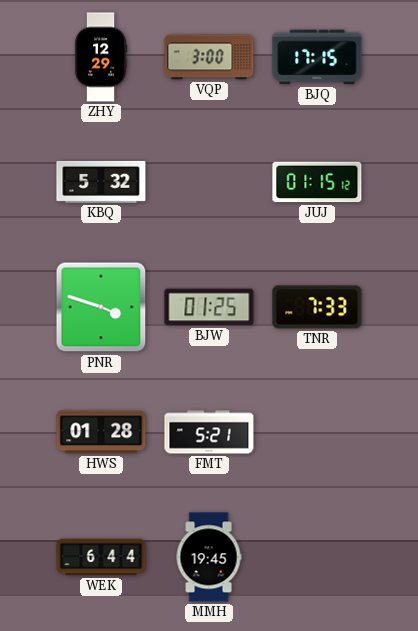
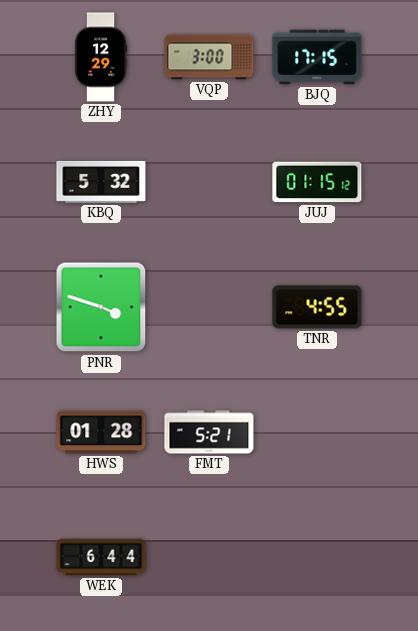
BJW: 01:25 -> none
TNR: 7:33 -> 4:55
MMH: 19:45 -> none
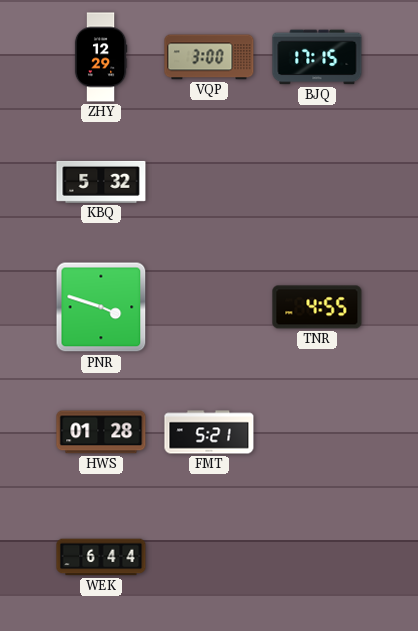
JUJ: 01:15 -> none
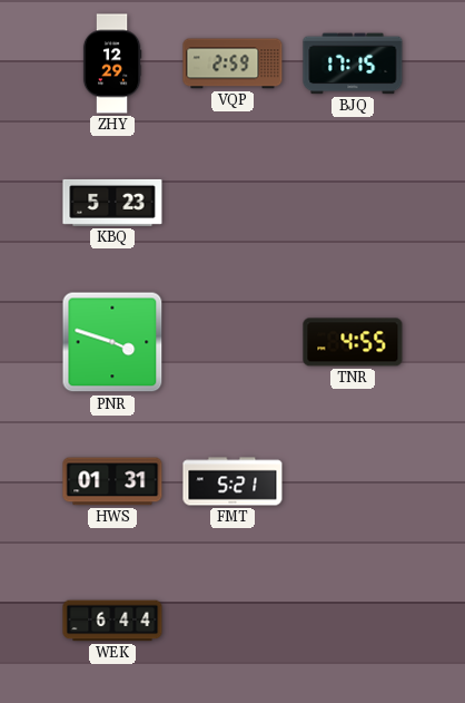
VQP: 3:00 -> 2:59
KBQ: 5:32 -> 5:23
HWS: 01:28 -> 01:31
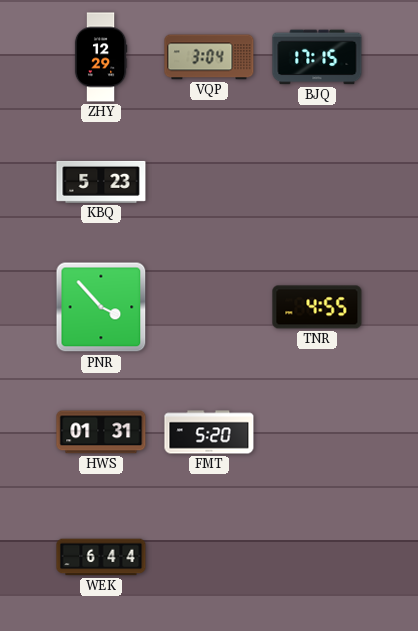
VQP: 2:59 -> 3:04
PNR: 3:48 -> 3:53
FMT: 5:21 -> 5:20
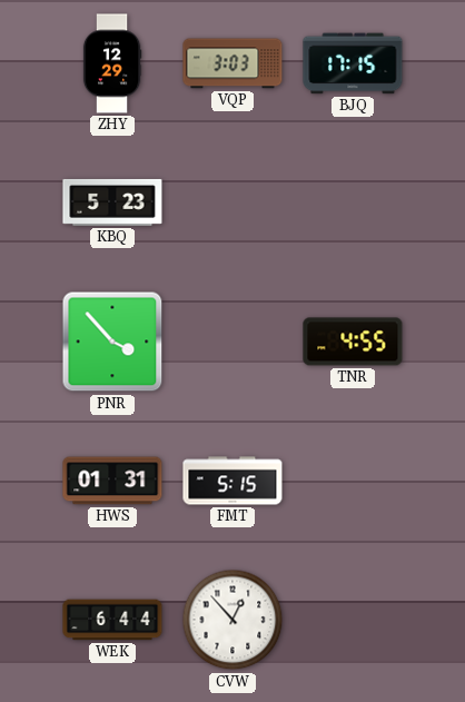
VQP: 3:04 -> 3:03
FMT: 5:20 -> 5:15
CVW: none -> 12:53
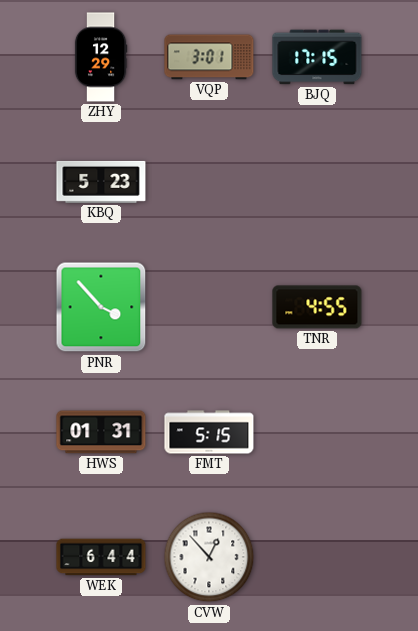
VQP: 3:03 -> 3:01
